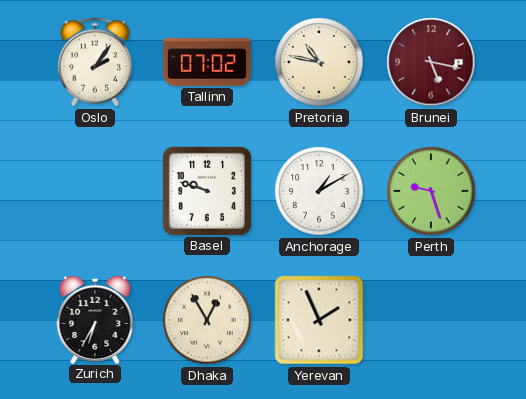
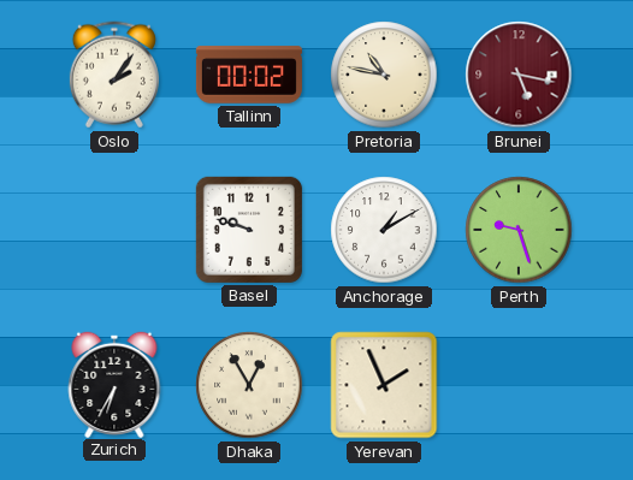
Tallinn: 07:02 -> 00:02
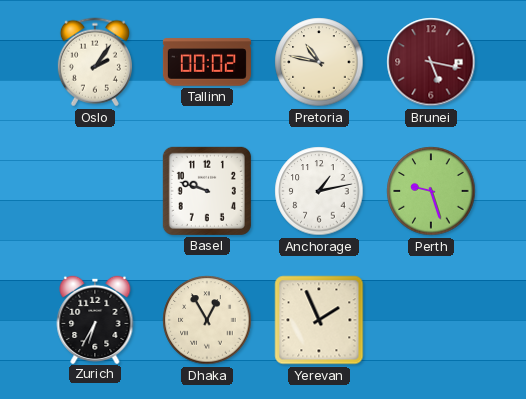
Anchorage: 1:10 -> 1:13
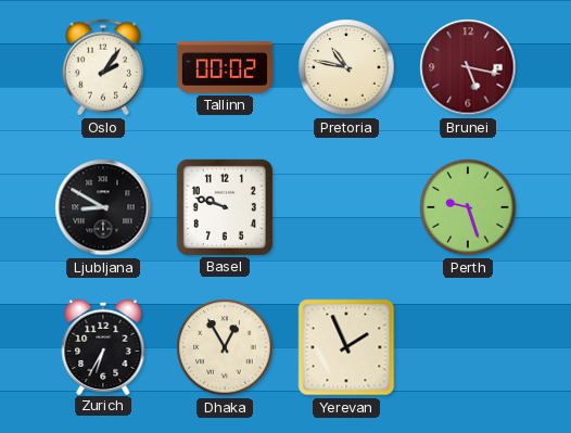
Ljubljana: none -> 8:50
Anchorage: 1:13 -> none
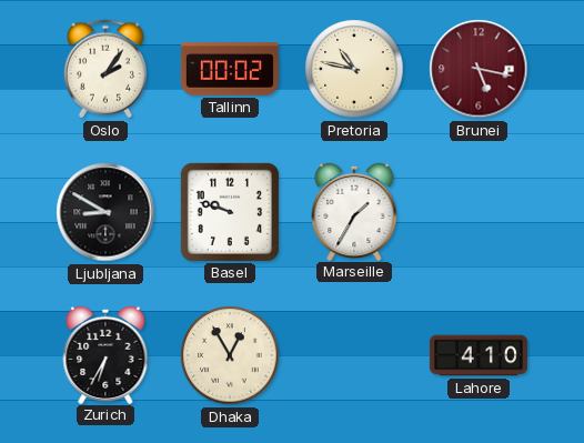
Marseille: none -> 1:35
Perth: 9:27 -> none
Yerevan: 1:56 -> none
Lahore: none -> 4:10
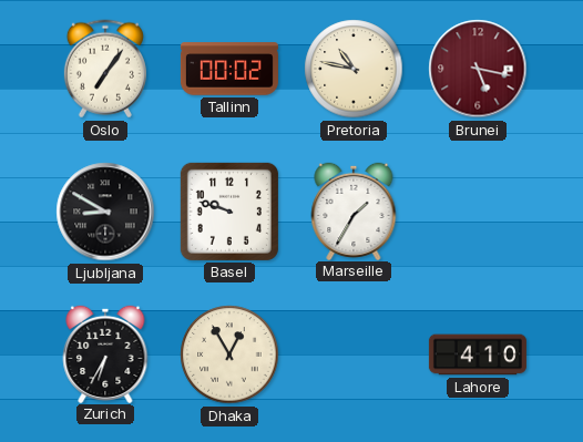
Oslo: 2:06 -> 7:06
